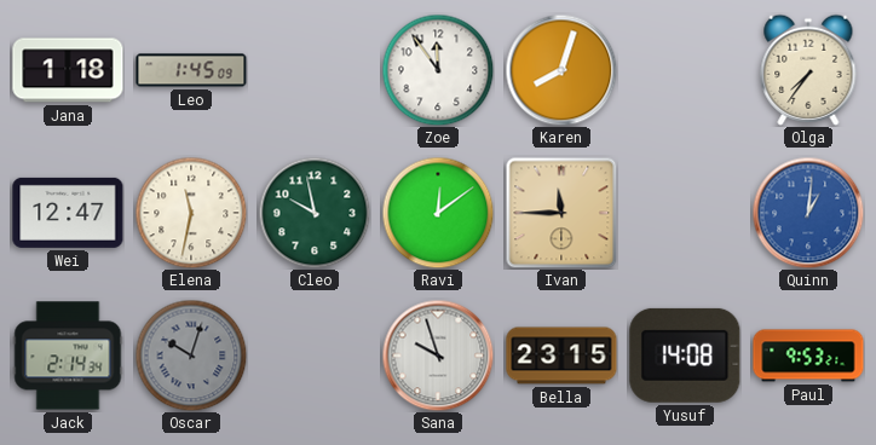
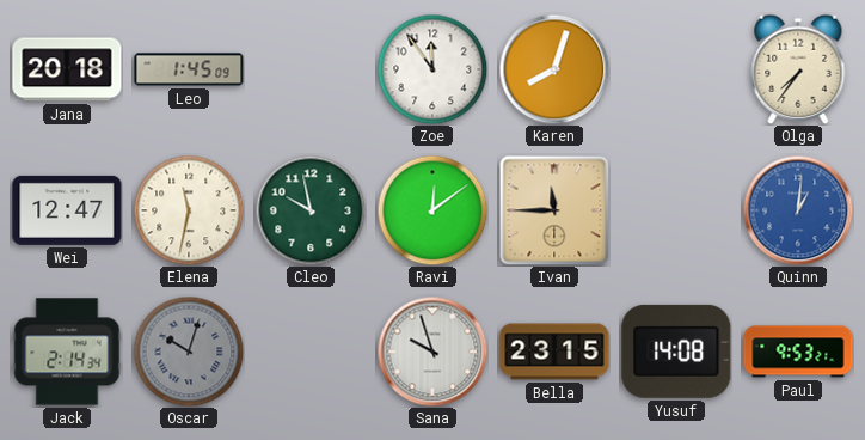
Jana: 1:18 -> 20:18
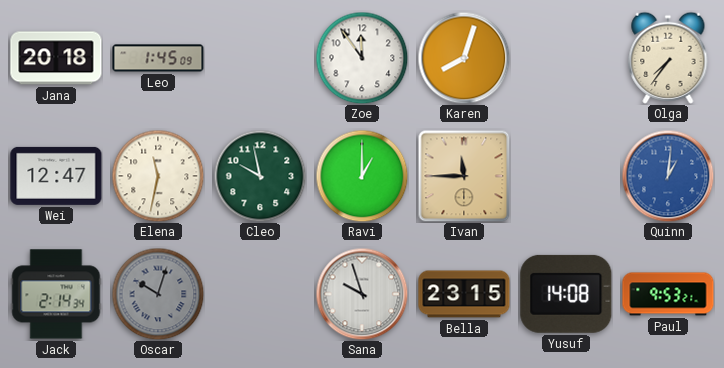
Ravi: 12:09 -> 1:00
